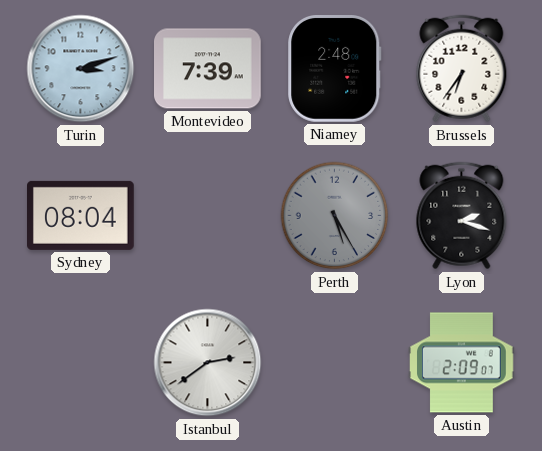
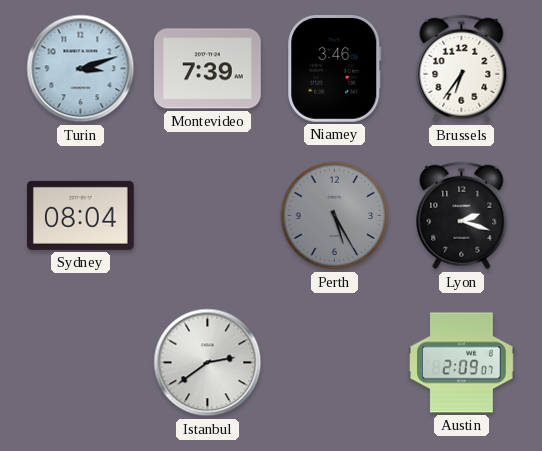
Niamey: 2:48 -> 3:46
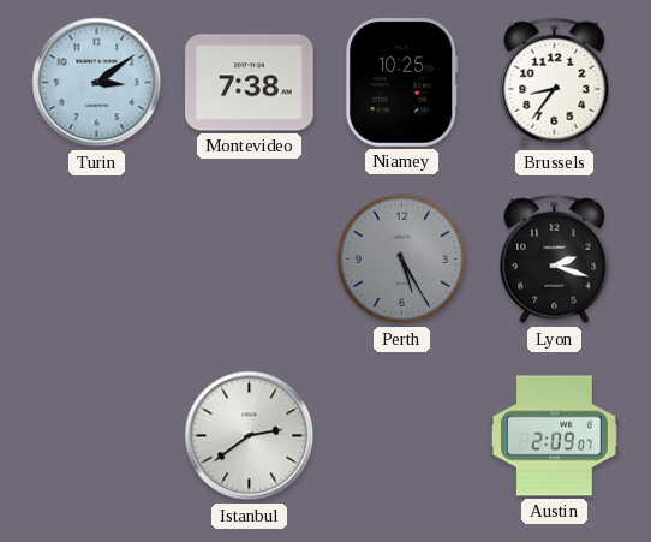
Turin: 3:12 -> 3:09
Montevideo: 7:39 -> 7:38
Niamey: 3:46 -> 10:25
Brussels: 6:36 -> 8:36
Sydney: 08:04 -> none
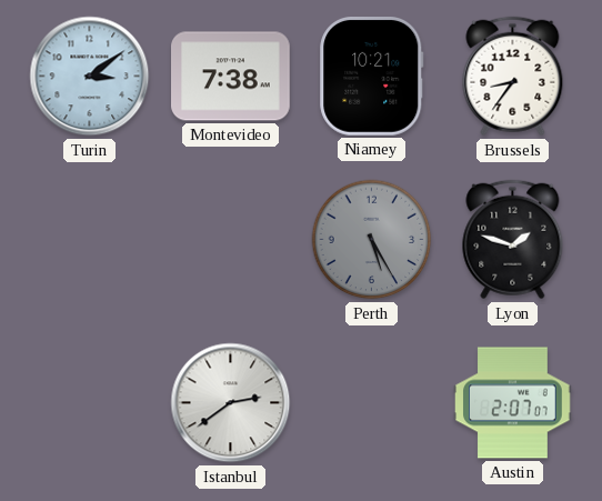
Niamey: 10:25 -> 10:21
Lyon: 2:18 -> 1:48
Austin: 2:09 -> 2:07
